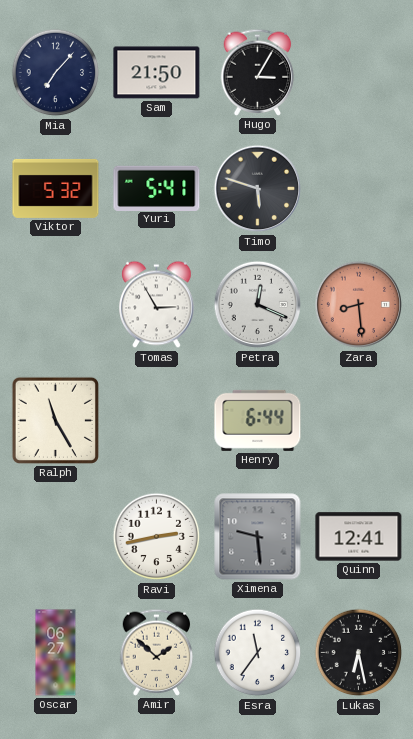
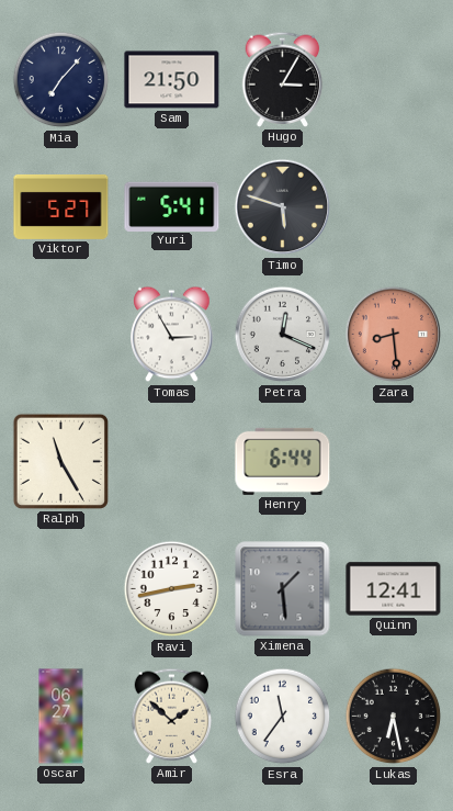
Viktor: 5:32 -> 5:27
Ximena: 9:29 -> 1:29
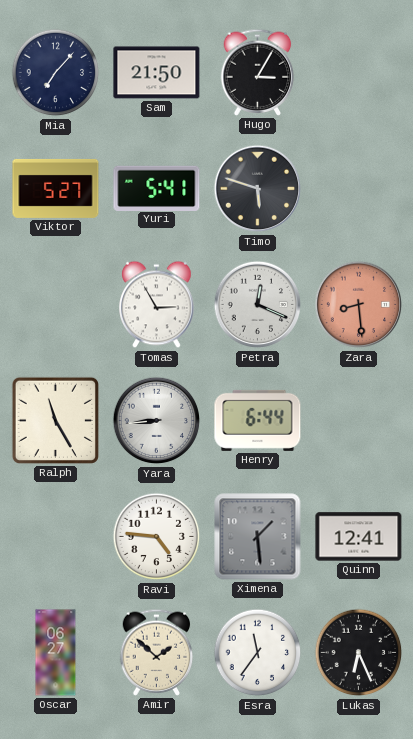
Yara: none -> 8:44
Ravi: 2:43 -> 4:46
Lukas: 6:28 -> 6:26
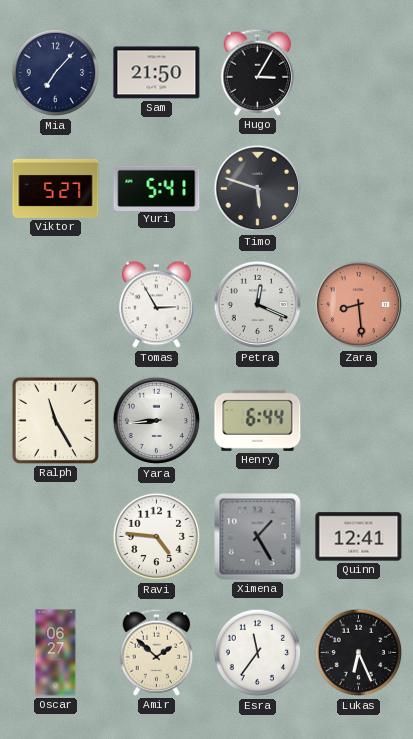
Ximena: 1:29 -> 1:25
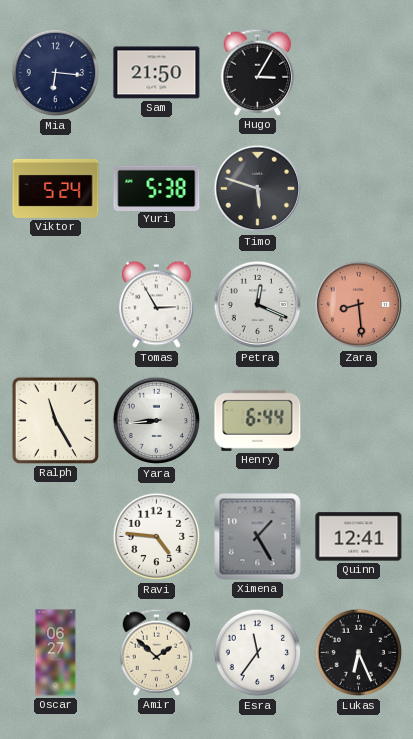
Mia: 7:07 -> 6:16
Viktor: 5:27 -> 5:24
Yuri: 5:41 -> 5:38
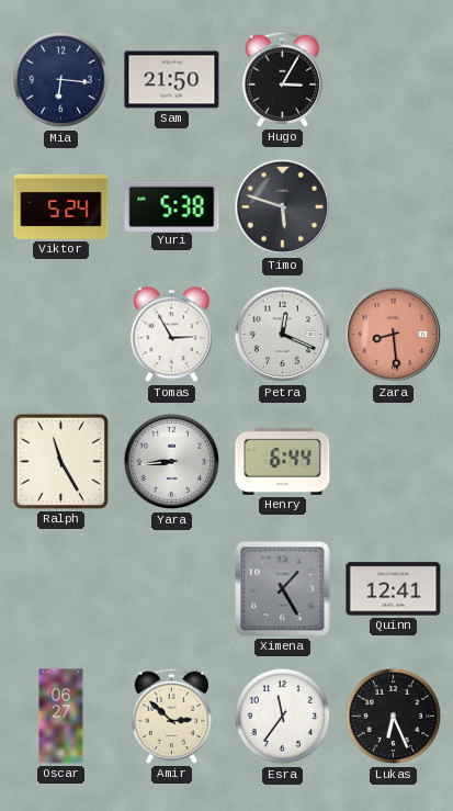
Ravi: 4:46 -> none
Amir: 1:52 -> 2:52
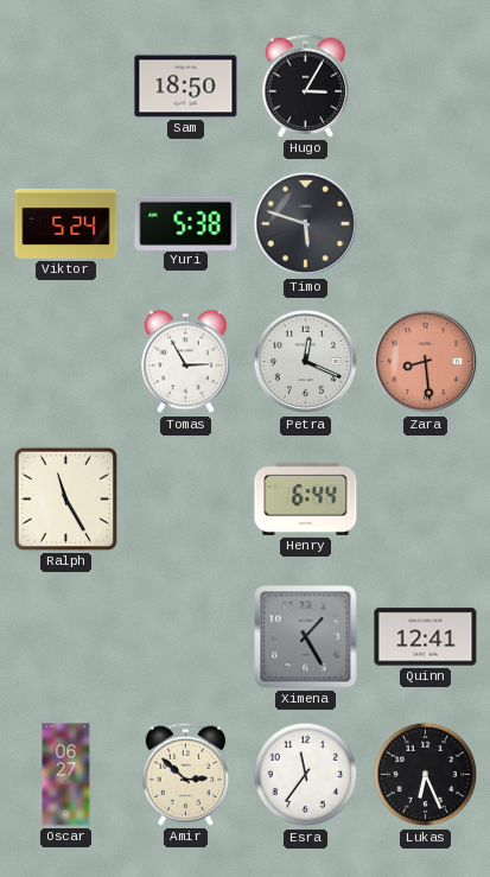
Mia: 6:16 -> none
Sam: 21:50 -> 18:50
Yara: 8:44 -> none
